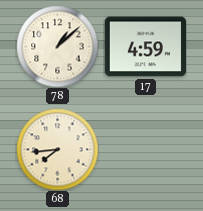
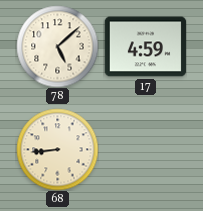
78: 1:08 -> 5:08
68: 7:44 -> 8:44
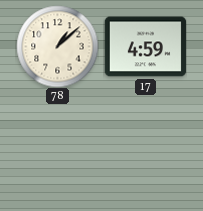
78: 5:08 -> 1:08
68: 8:44 -> none
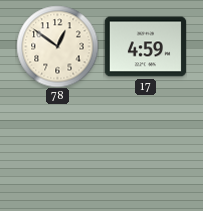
78: 1:08 -> 12:51
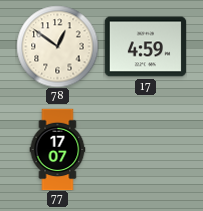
77: none -> 17:07
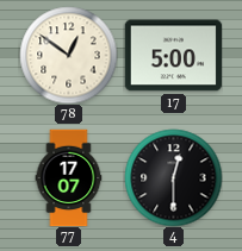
17: 4:59 -> 5:00
4: none -> 12:30
